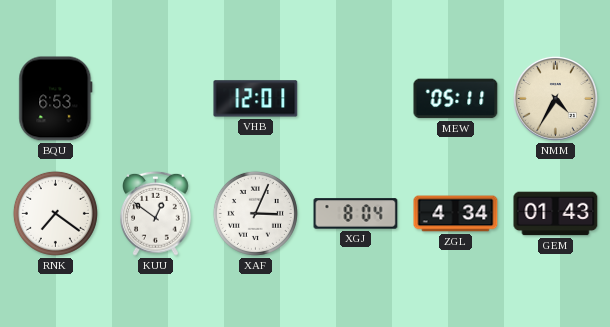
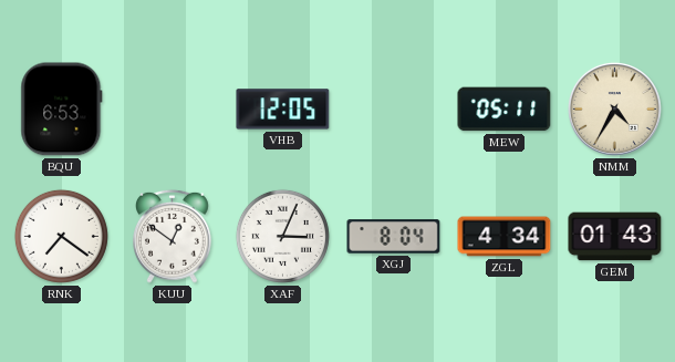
VHB: 12:01 -> 12:05
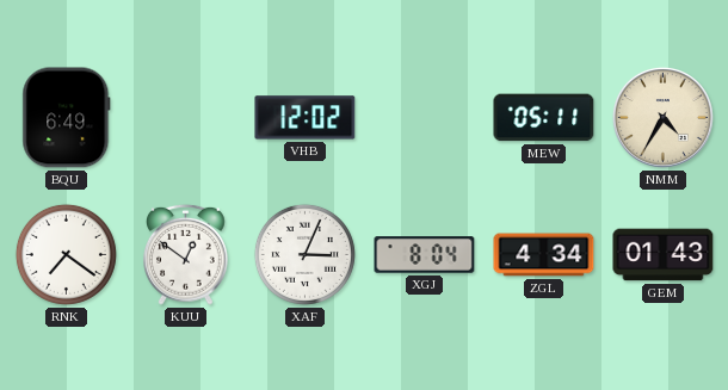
BQU: 6:53 -> 6:49
VHB: 12:05 -> 12:02
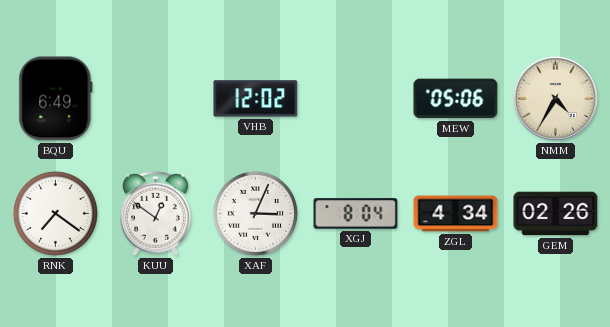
MEW: 05:11 -> 05:06
GEM: 01:43 -> 02:26
